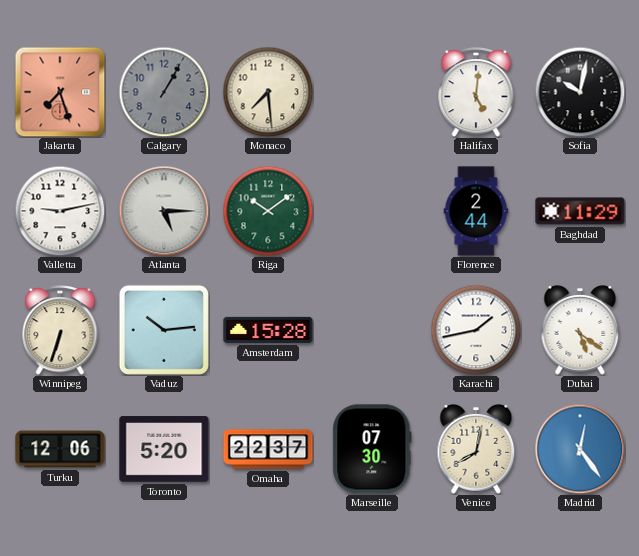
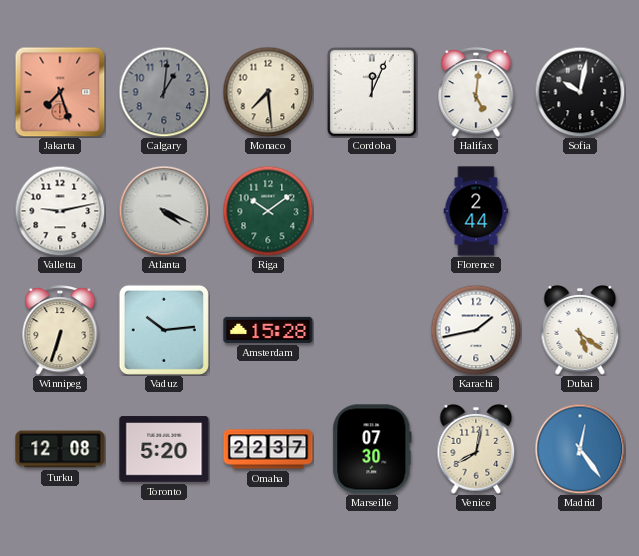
Calgary: 1:05 -> 1:01
Cordoba: none -> 12:04
Atlanta: 5:15 -> 4:19
Baghdad: 11:29 -> none
Turku: 12:06 -> 12:08
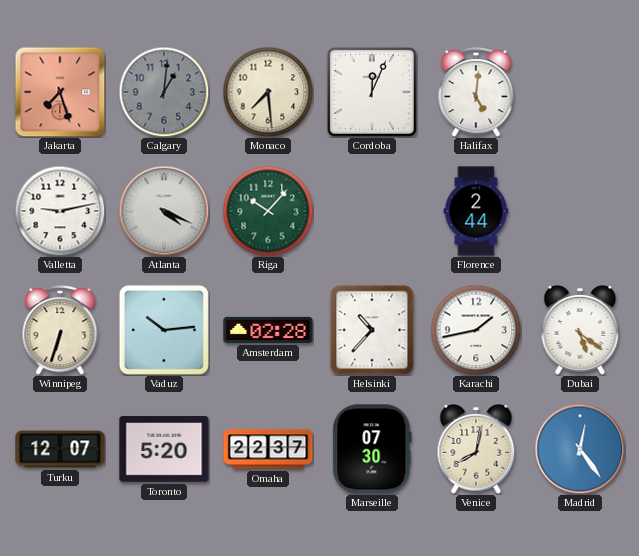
Sofia: 10:02 -> none
Riga: 10:09 -> 10:07
Amsterdam: 15:28 -> 02:28
Helsinki: none -> 10:37
Turku: 12:08 -> 12:07
